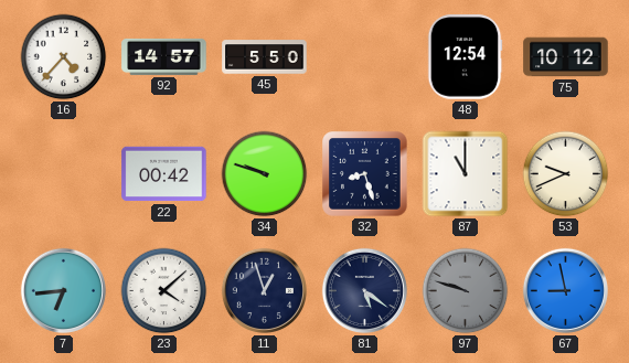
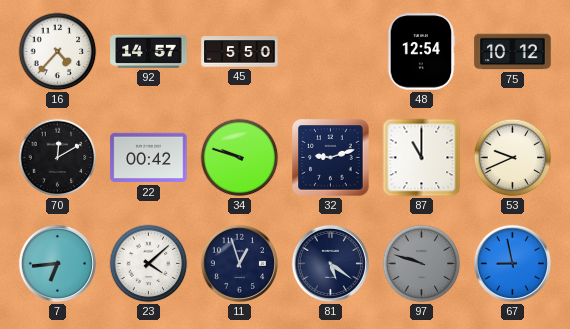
70: none -> 12:10
32: 8:27 -> 9:12
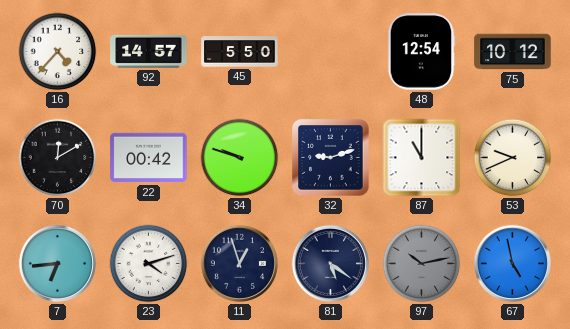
23: 4:08 -> 4:12
97: 9:48 -> 10:13
67: 8:58 -> 4:58
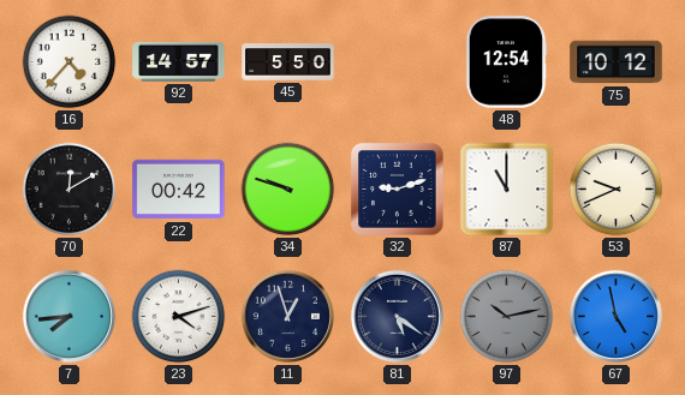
7: 6:44 -> 7:44
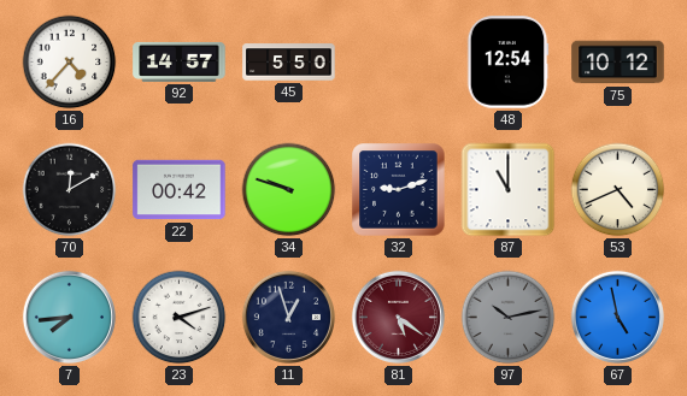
53: 9:41 -> 4:41
81 dial: navy -> burgundy
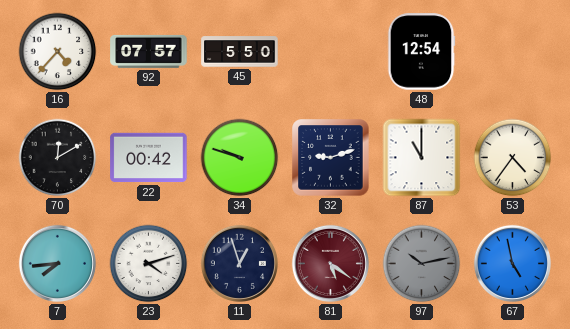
92: 14:57 -> 07:57
75: 10:12 -> none
53: 4:41 -> 4:36
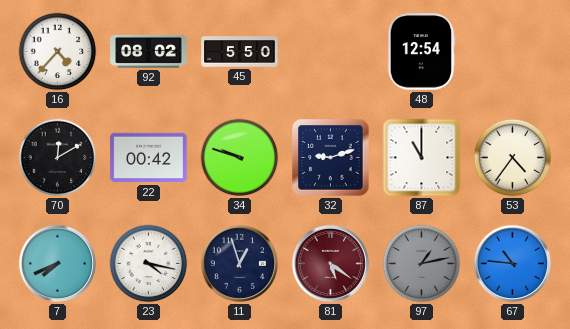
92: 07:57 -> 08:02
7: 7:44 -> 7:41
23: 4:12 -> 4:17
97: 10:13 -> 1:13
67: 4:58 -> 10:46
